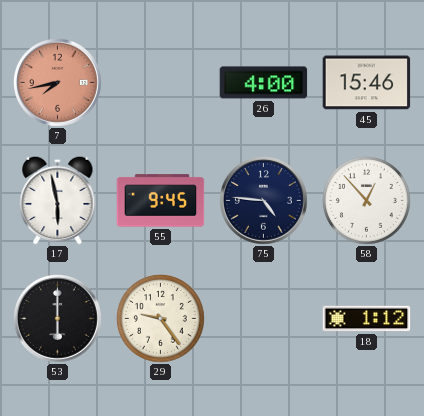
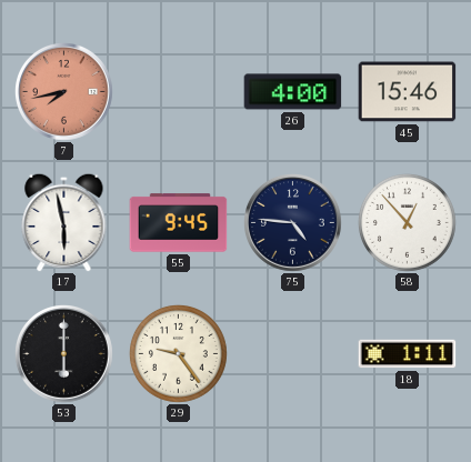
18: 1:12 -> 1:11
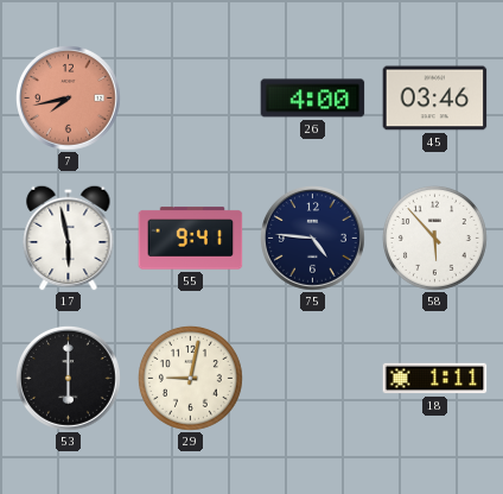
45: 15:46 -> 03:46
55: 9:45 -> 9:41
58: 12:53 -> 5:53
29: 9:24 -> 9:02
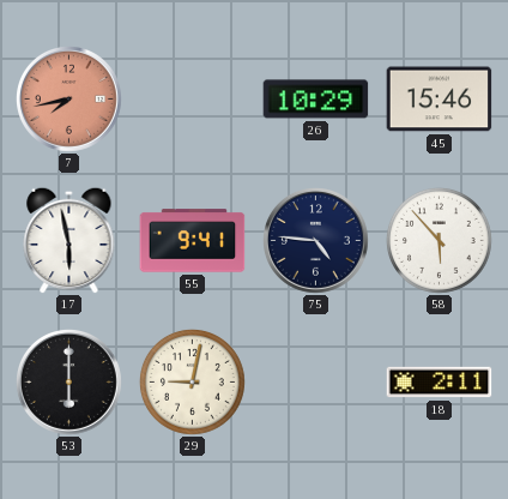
26: 4:00 -> 10:29
45: 03:46 -> 15:46
18: 1:11 -> 2:11
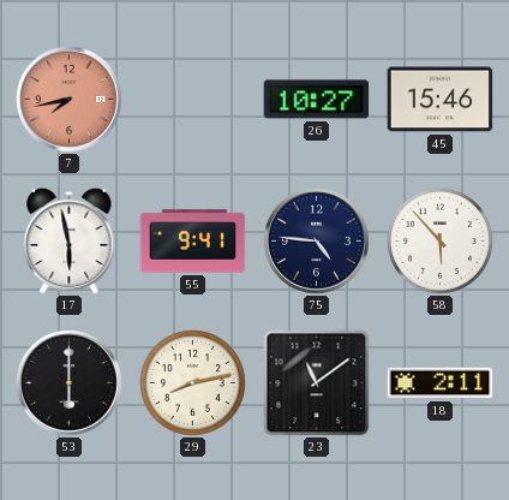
26: 10:29 -> 10:27
29: 9:02 -> 8:13
23: none -> 11:09
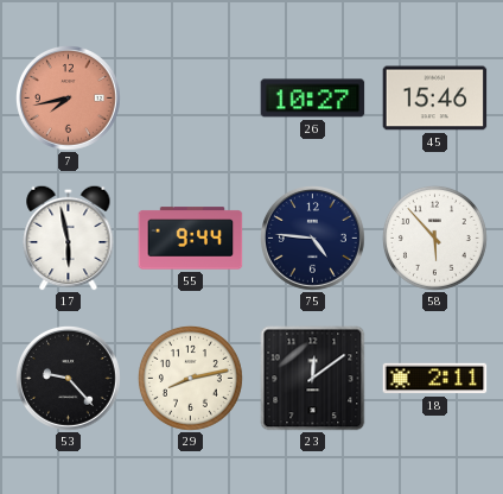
55: 9:41 -> 9:44
53: 6:00 -> 9:23
23: 11:09 -> 12:09
